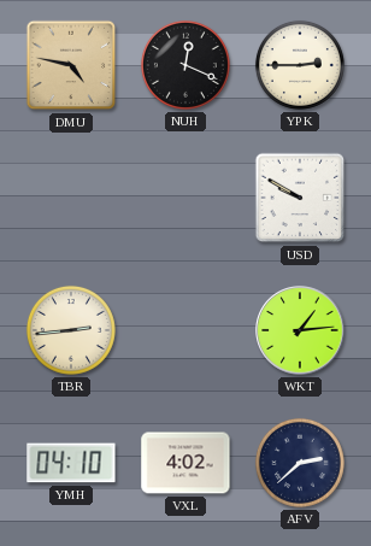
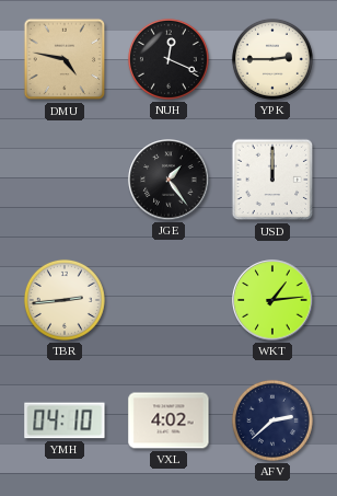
JGE: none -> 1:24
USD: 9:50 -> 12:00
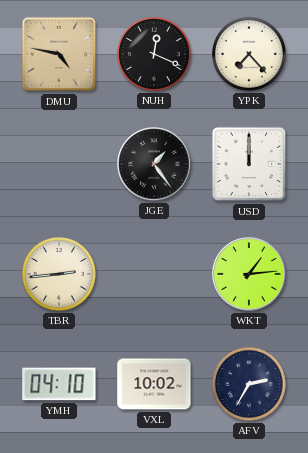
YPK: 2:45 -> 7:23
VXL: 4:02 -> 10:02
AFV: 2:38 -> 2:35
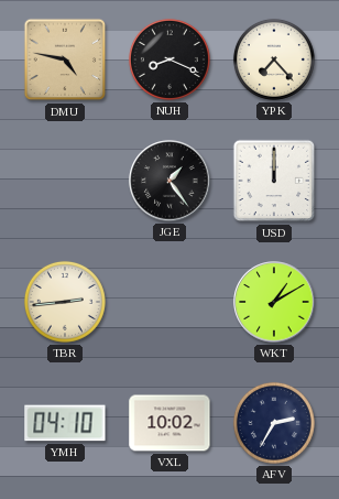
NUH: 12:19 -> 8:19
WKT: 1:14 -> 1:10
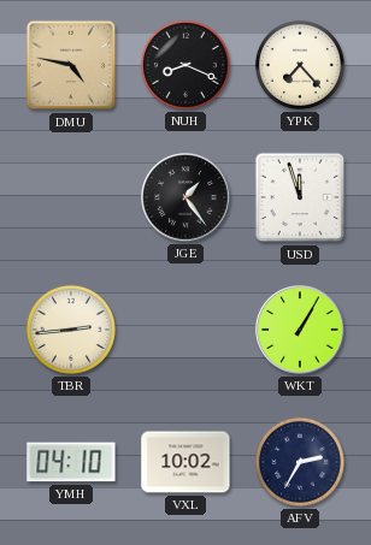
USD: 12:00 -> 11:57
WKT: 1:10 -> 1:05
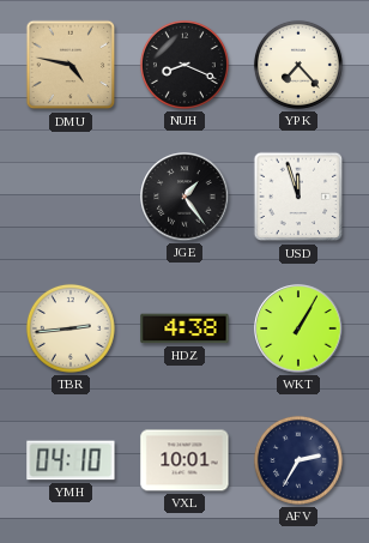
HDZ: none -> 4:38
VXL: 10:02 -> 10:01
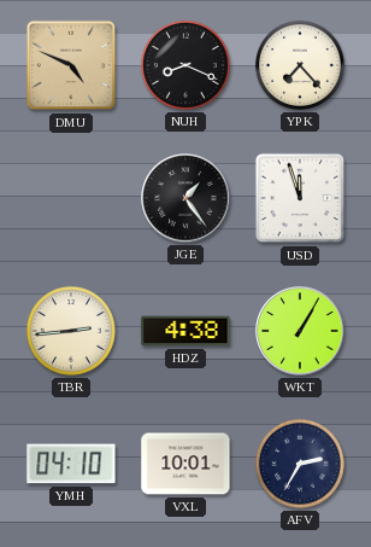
DMU: 4:47 -> 4:49
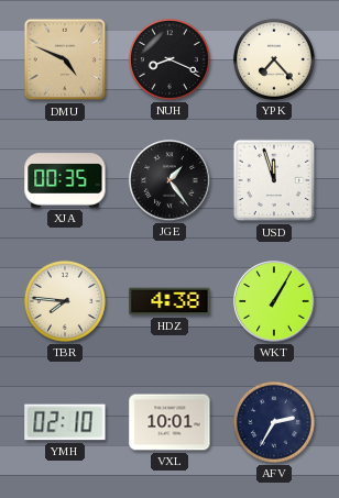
XJA: none -> 00:35
TBR: 2:44 -> 7:46
YMH: 04:10 -> 02:10
